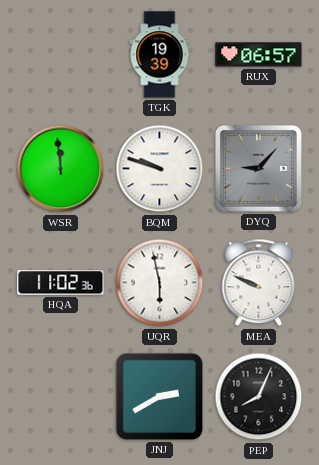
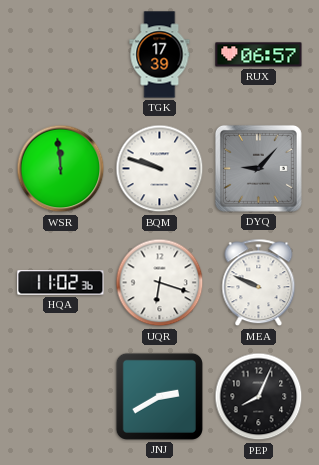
TGK: 19:39 -> 17:39
UQR: 5:58 -> 6:18
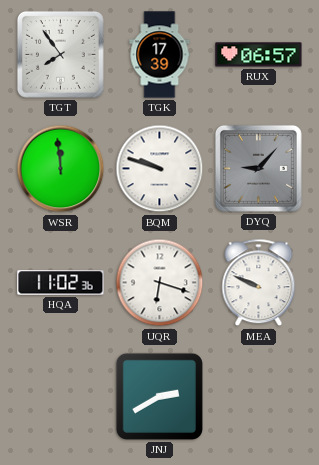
TGT: none -> 7:54
PEP: 8:04 -> none
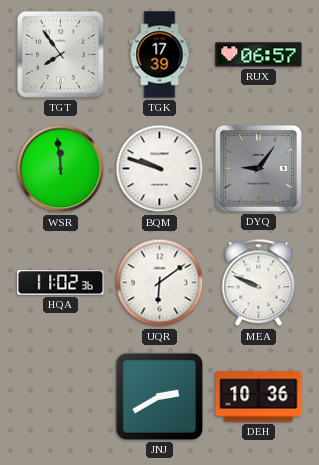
DYQ: 9:07 -> 9:06
UQR: 6:18 -> 6:09
DEH: none -> 10:36
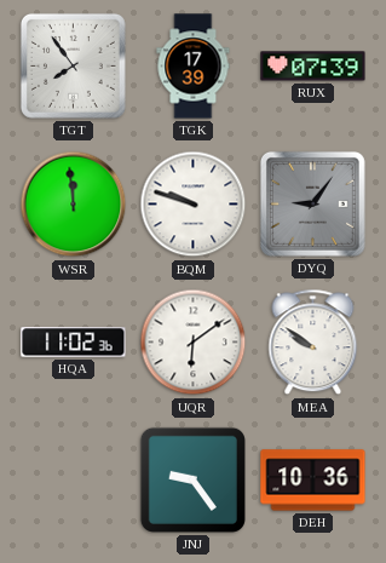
RUX: 06:57 -> 07:39
MEA: 9:49 -> 9:51
JNJ: 2:40 -> 9:24
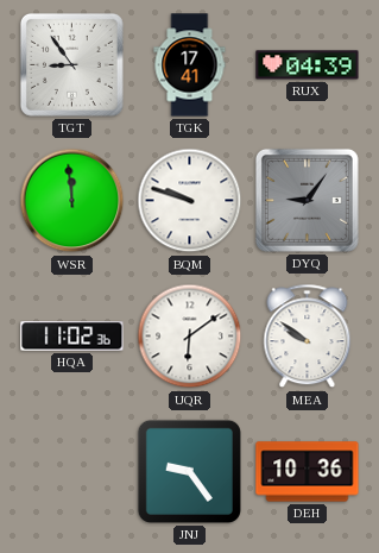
TGT: 7:54 -> 8:54
TGK: 17:39 -> 17:41
RUX: 07:39 -> 04:39
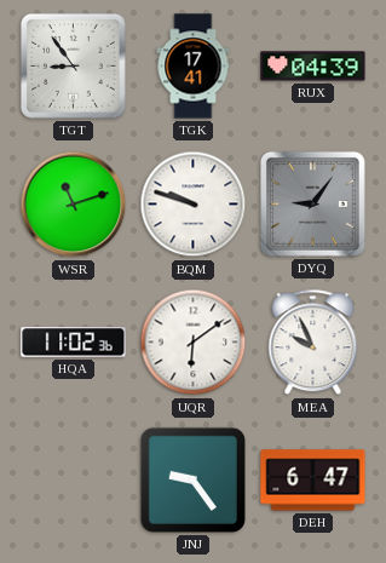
WSR: 11:59 -> 11:12
MEA: 9:51 -> 9:56
DEH: 10:36 -> 6:47
